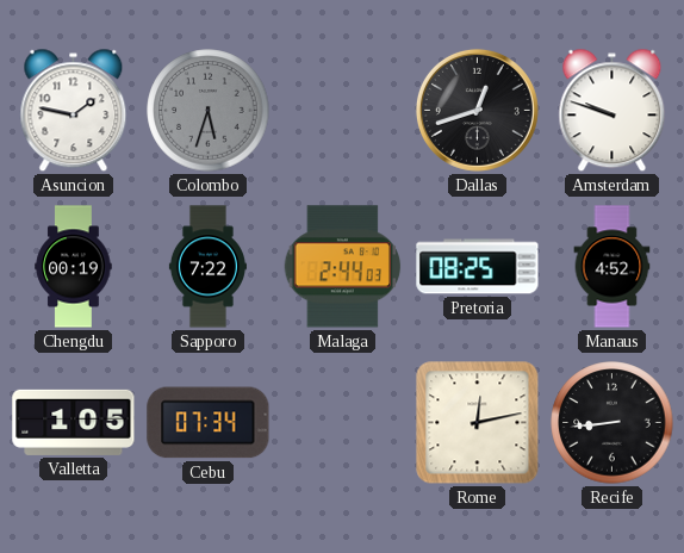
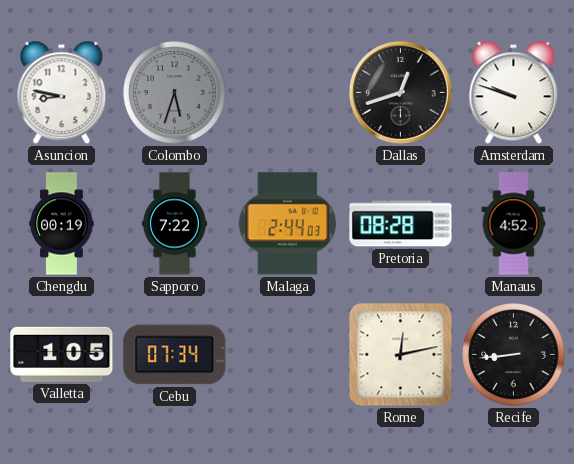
Asuncion: 1:47 -> 8:47
Pretoria: 08:25 -> 08:28
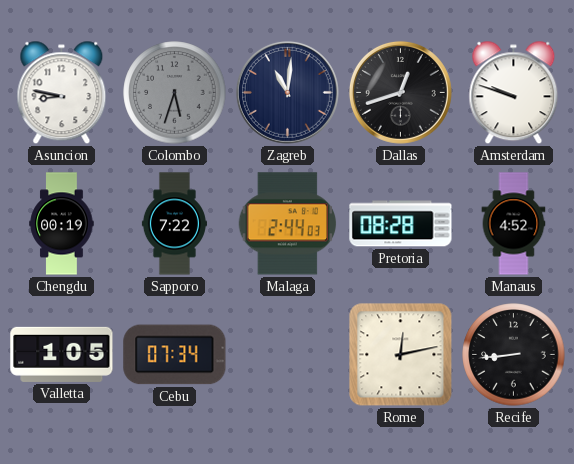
Zagreb: none -> 11:01
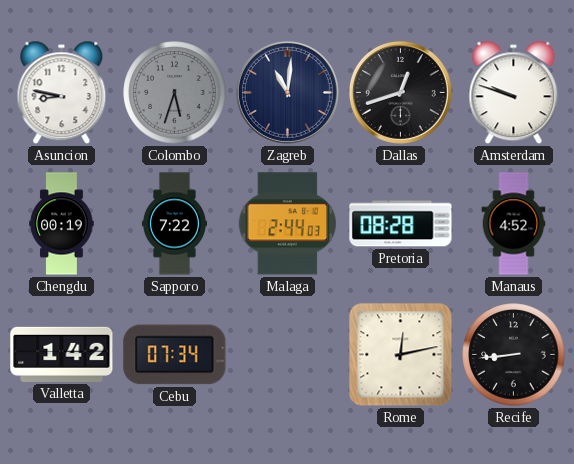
Valletta: 1:05 -> 1:42
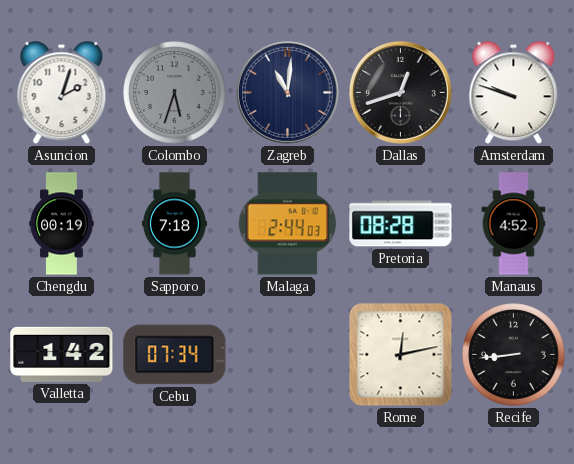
Asuncion: 8:47 -> 2:03
Sapporo: 7:22 -> 7:18
